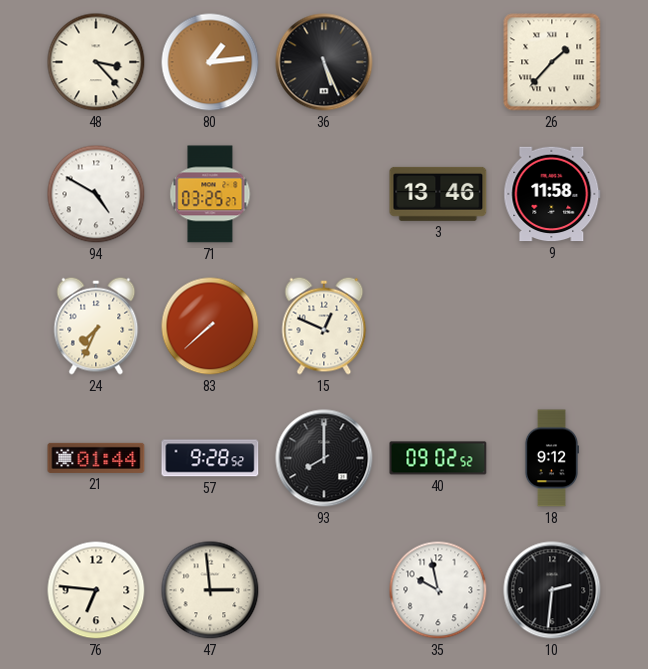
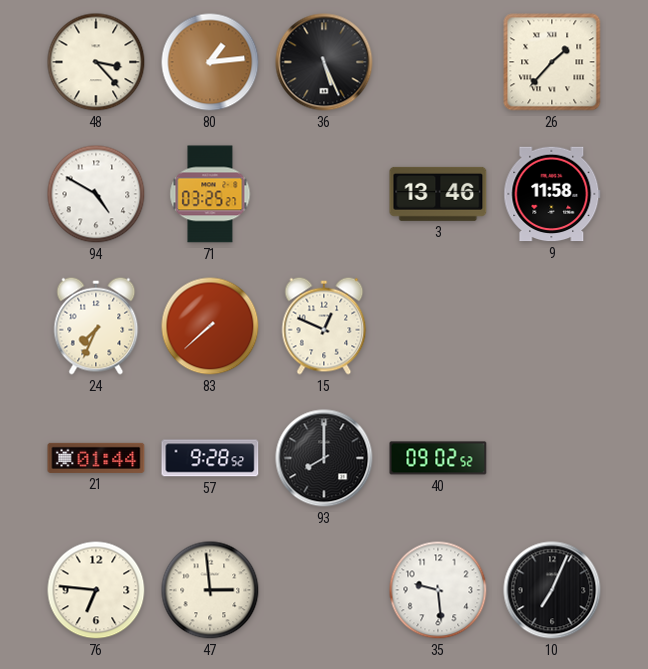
18: 9:12 -> none
35: 9:58 -> 9:29
10: 2:31 -> 7:04
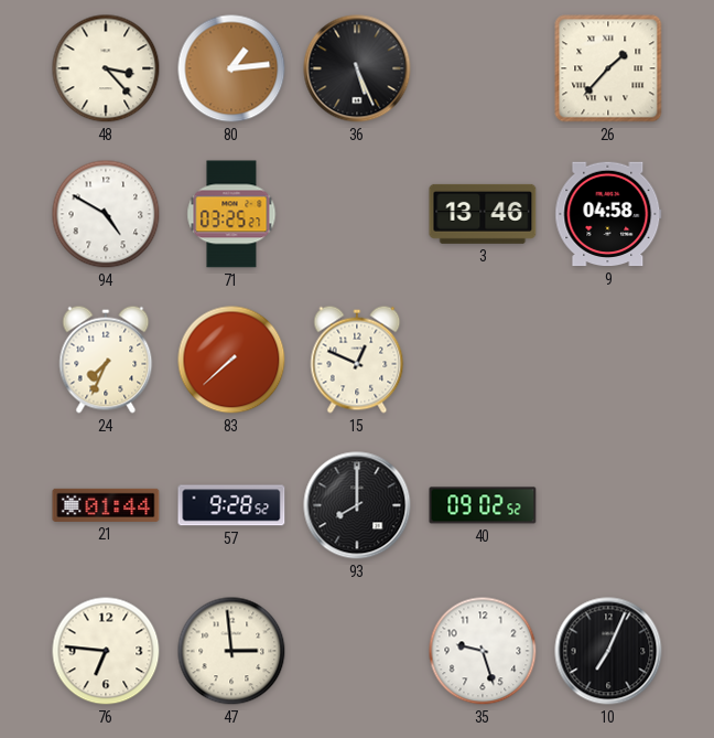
9: 11:58 -> 04:58
35: 9:29 -> 9:27
